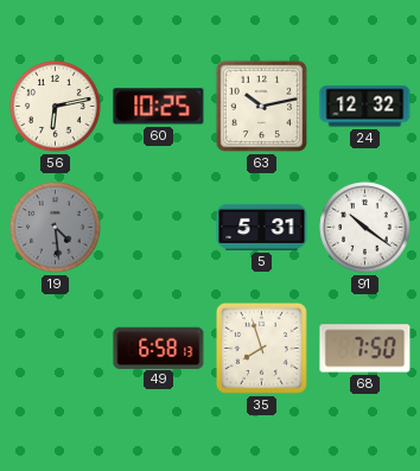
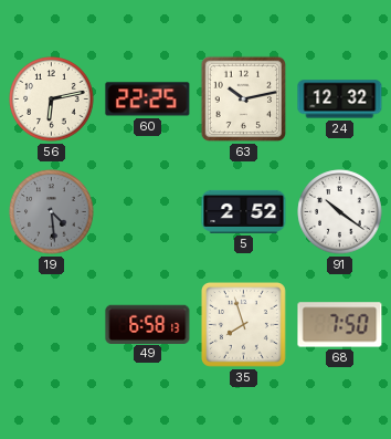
60: 10:25 -> 22:25
5: 5:31 -> 2:52
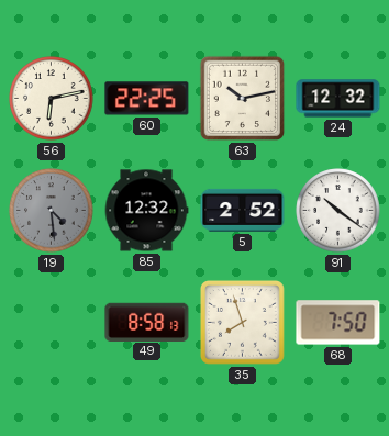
85: none -> 12:32
49: 6:58 -> 8:58
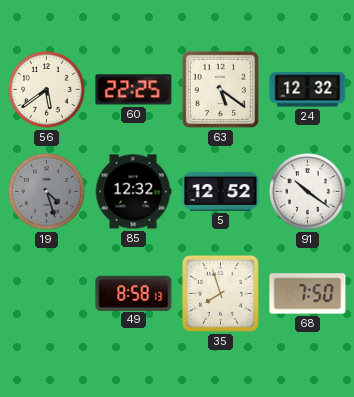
56: 6:13 -> 5:39
63: 10:13 -> 5:21
19: 4:29 -> 4:27
5: 2:52 -> 12:52
